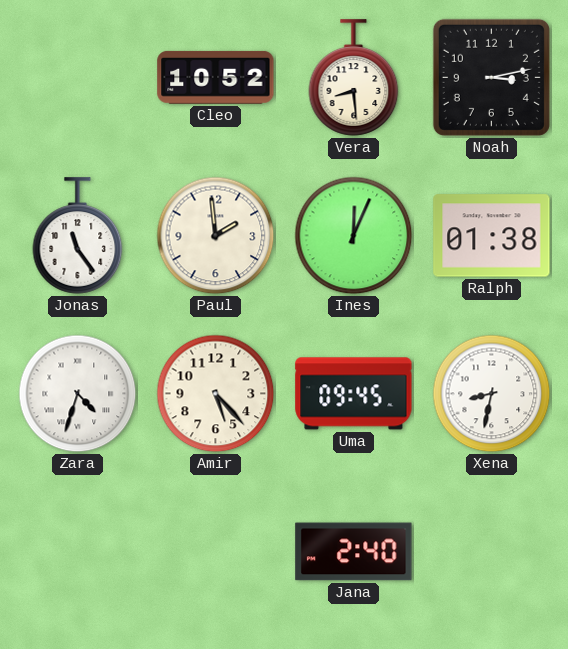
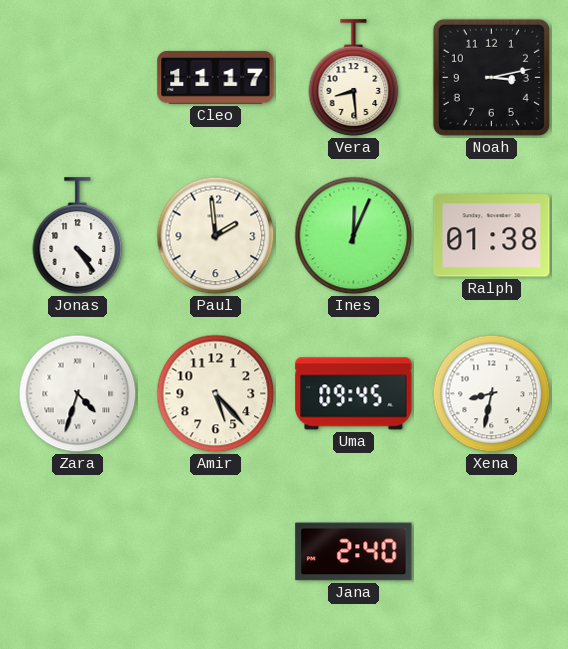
Cleo: 10:52 -> 11:17
Jonas: 11:24 -> 4:24
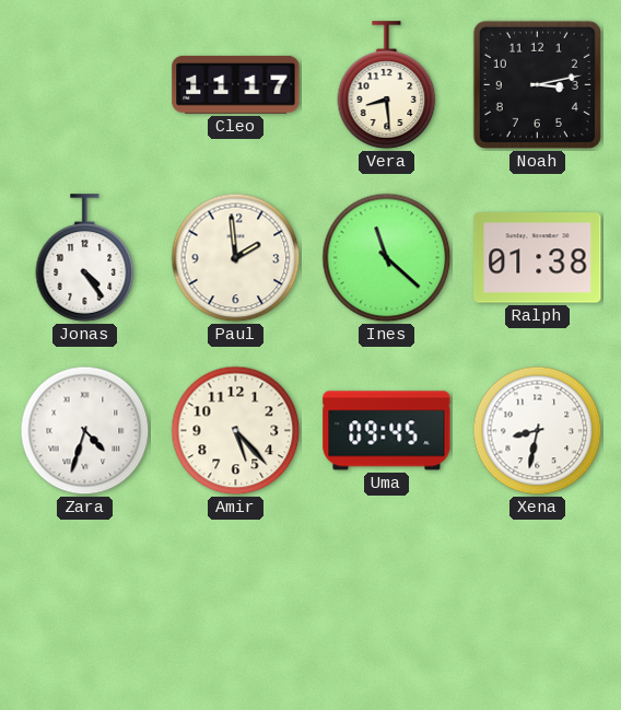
Ines: 12:04 -> 11:22
Jana: 2:40 -> none
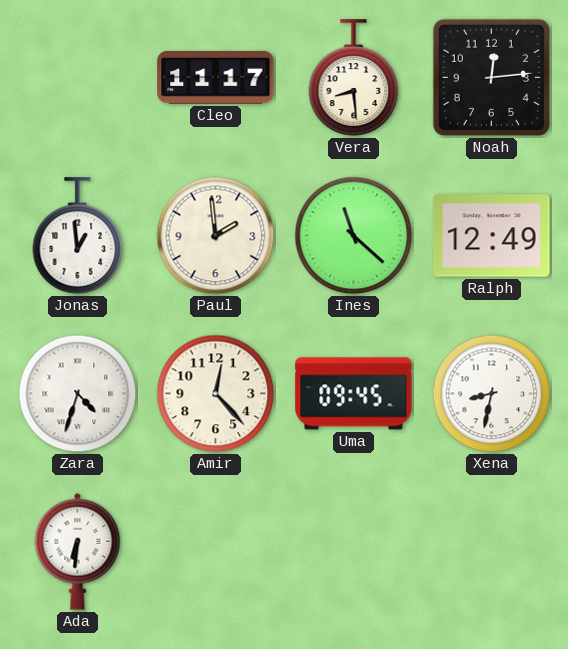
Noah: 3:13 -> 12:14
Jonas: 4:24 -> 12:59
Ralph: 01:38 -> 12:49
Amir: 5:23 -> 12:23
Ada: none -> 6:31
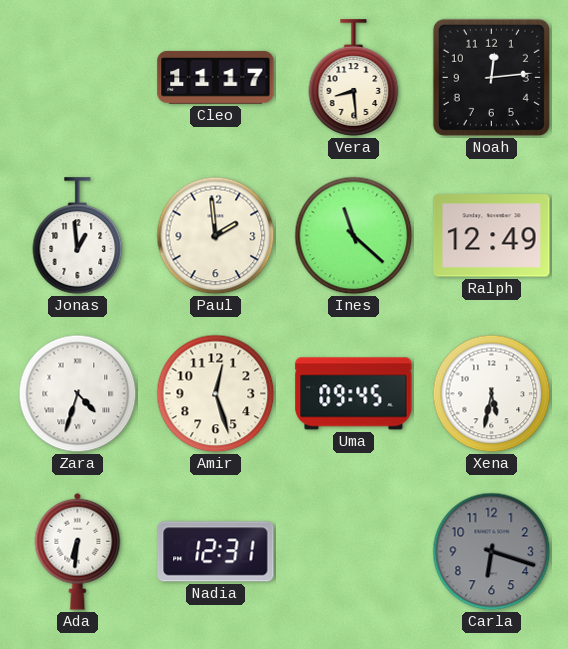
Amir: 12:23 -> 12:27
Xena: 8:32 -> 5:32
Nadia: none -> 12:31
Carla: none -> 6:18
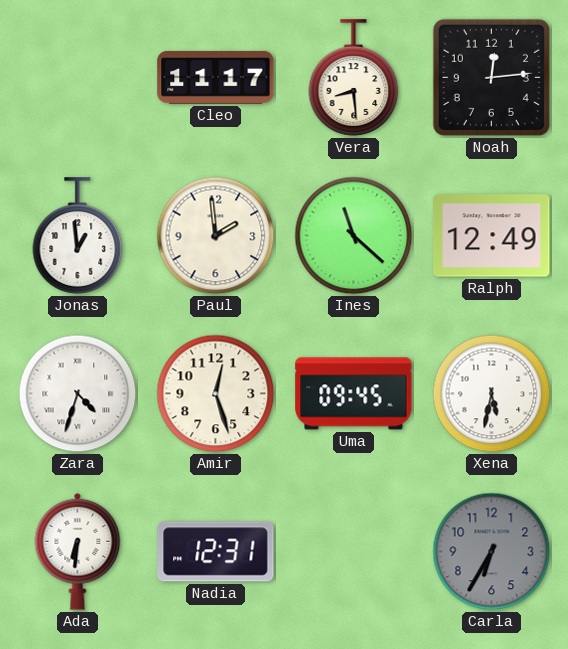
Carla: 6:18 -> 6:35
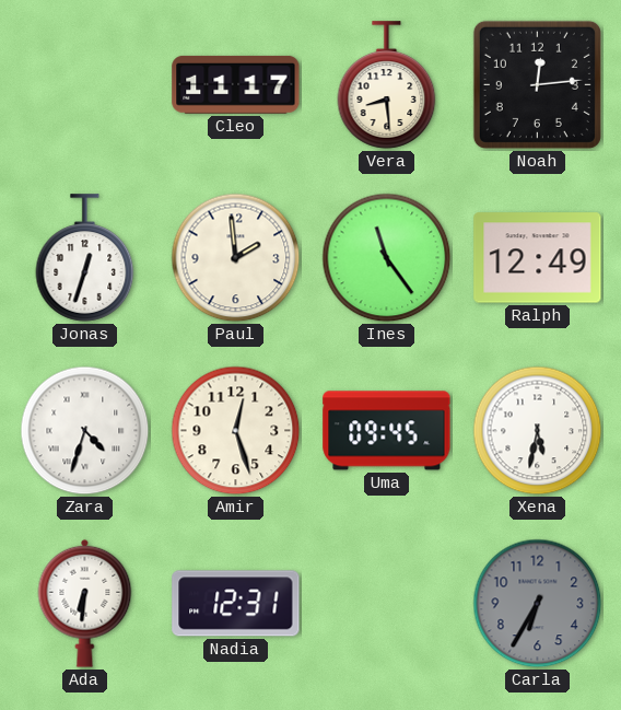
Jonas: 12:59 -> 12:33
Ines: 11:22 -> 11:24
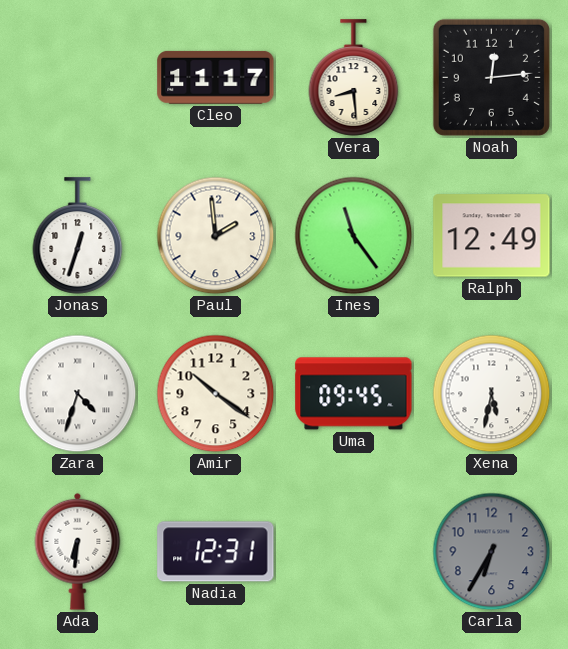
Amir: 12:27 -> 10:21
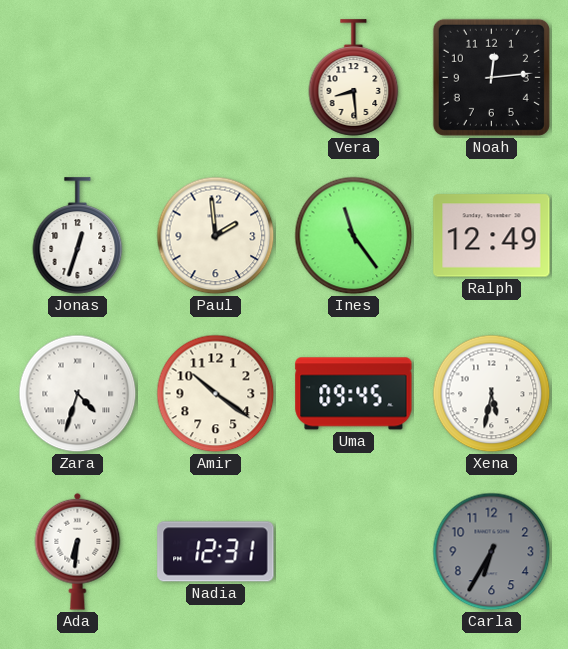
Cleo: 11:17 -> none
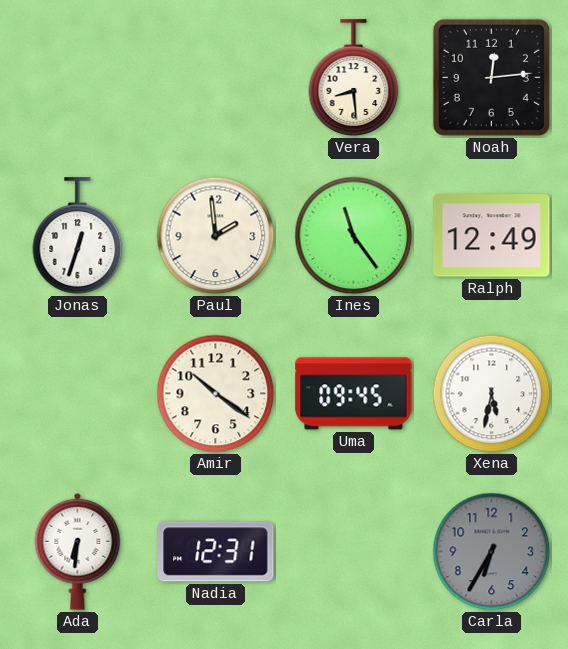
Zara: 4:33 -> none
